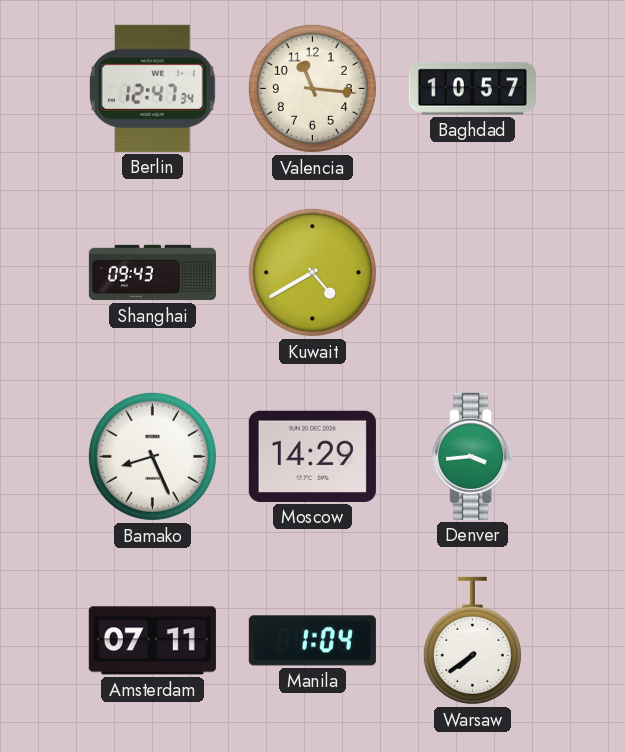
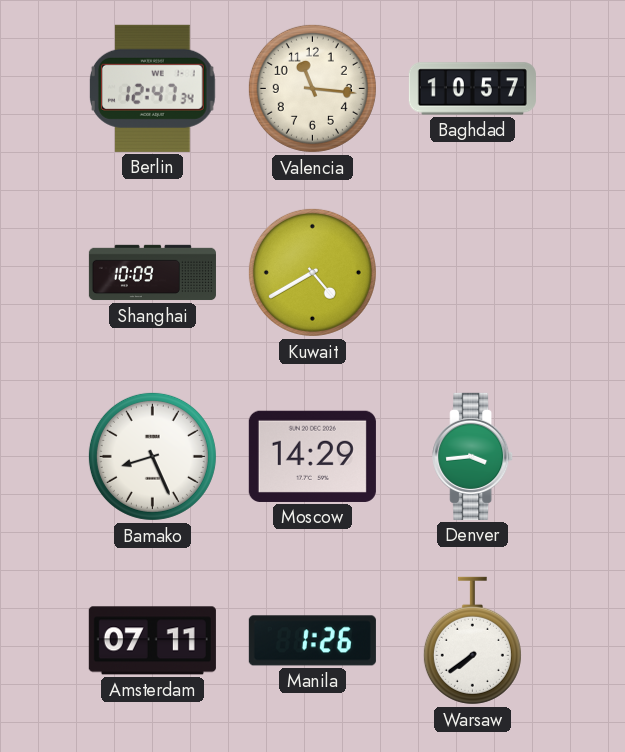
Shanghai: 09:43 -> 10:09
Manila: 1:04 -> 1:26
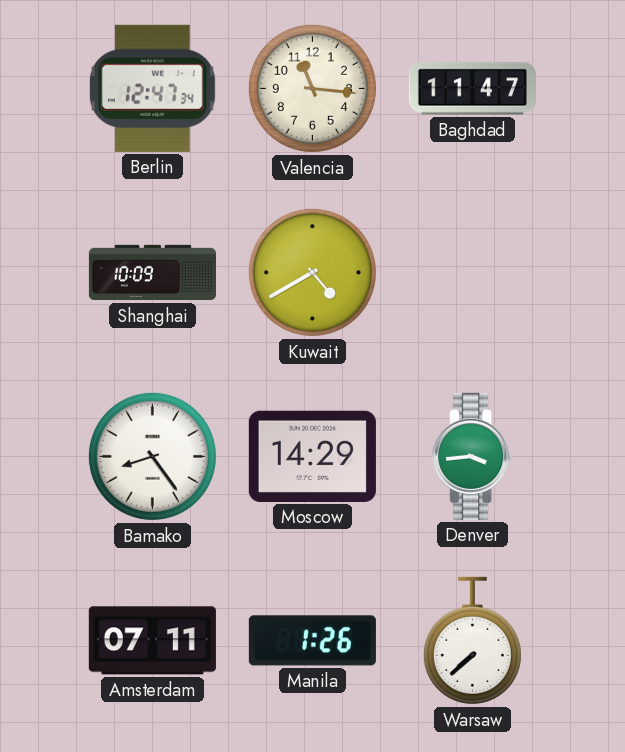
Baghdad: 10:57 -> 11:47
Bamako: 8:26 -> 8:24
Warsaw: 7:39 -> 7:38
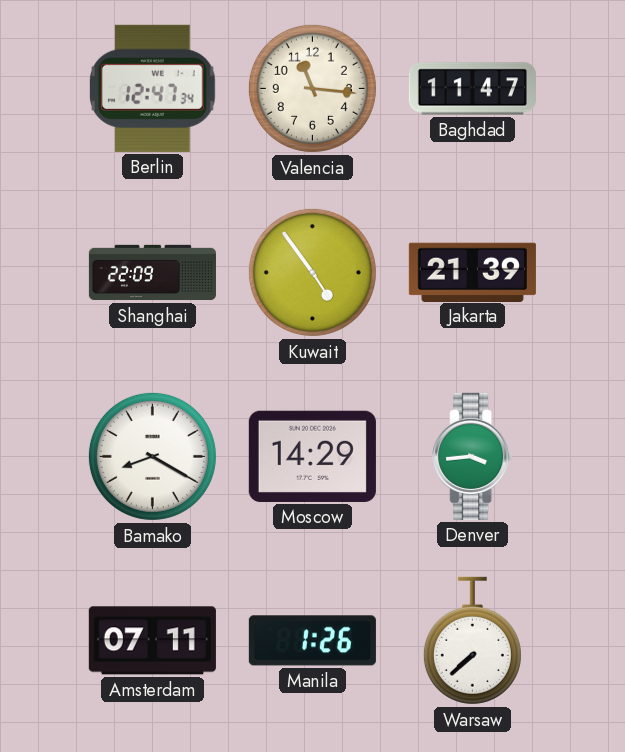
Shanghai: 10:09 -> 22:09
Kuwait: 4:40 -> 4:54
Jakarta: none -> 21:39
Bamako: 8:24 -> 8:20
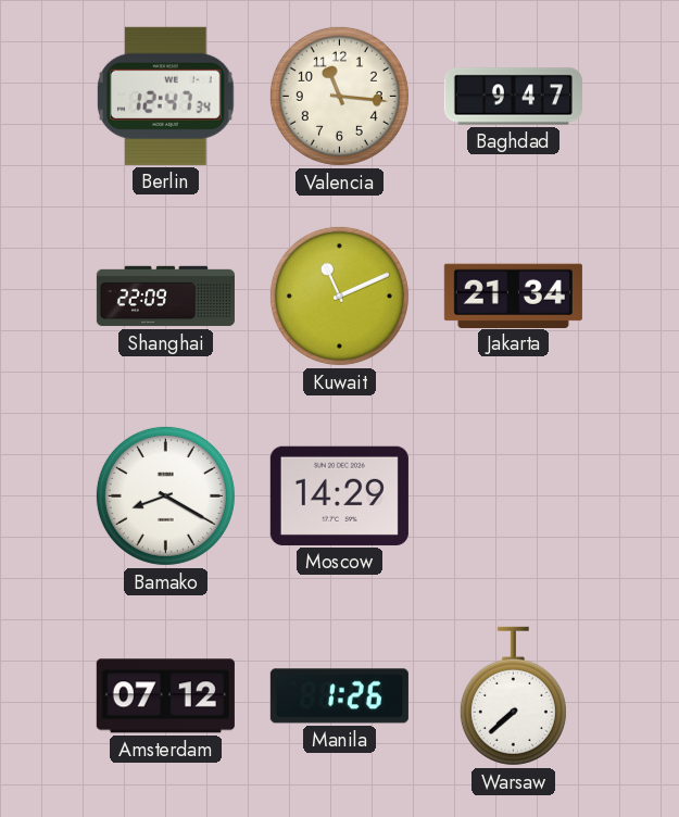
Baghdad: 11:47 -> 9:47
Kuwait: 4:54 -> 11:11
Jakarta: 21:39 -> 21:34
Denver: 3:44 -> none
Amsterdam: 07:11 -> 07:12
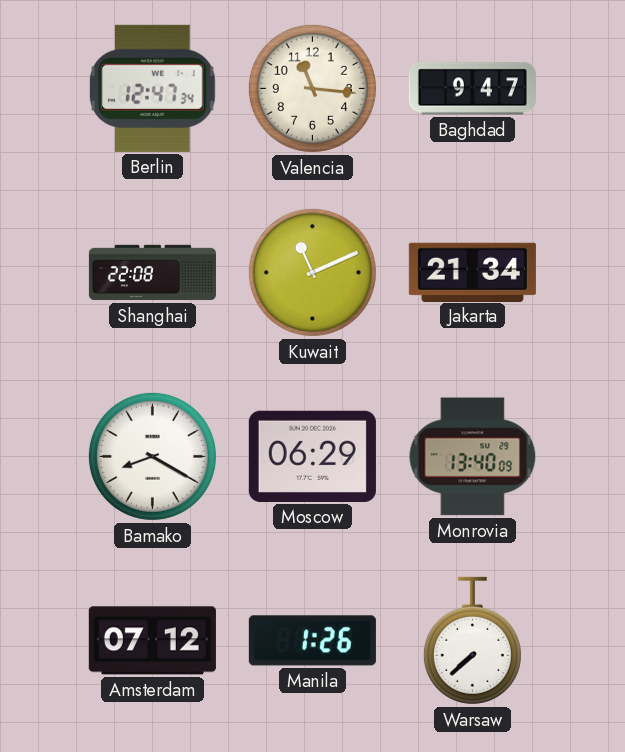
Shanghai: 22:09 -> 22:08
Moscow: 14:29 -> 06:29
Monrovia: none -> 13:40
